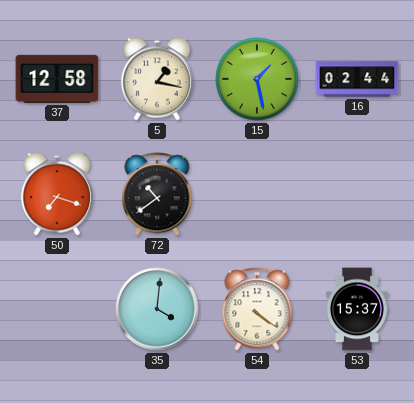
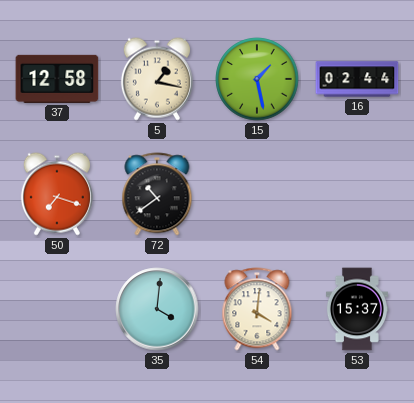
54: 4:21 -> 4:01
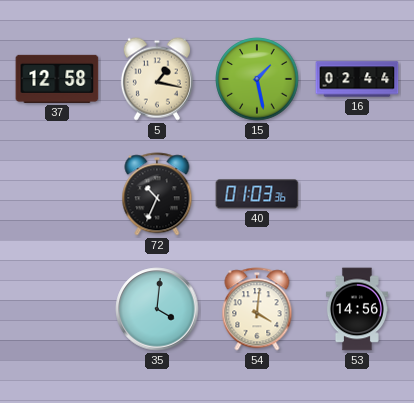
50: 7:18 -> none
72: 10:39 -> 10:34
40: none -> 01:03
53: 15:37 -> 14:56
